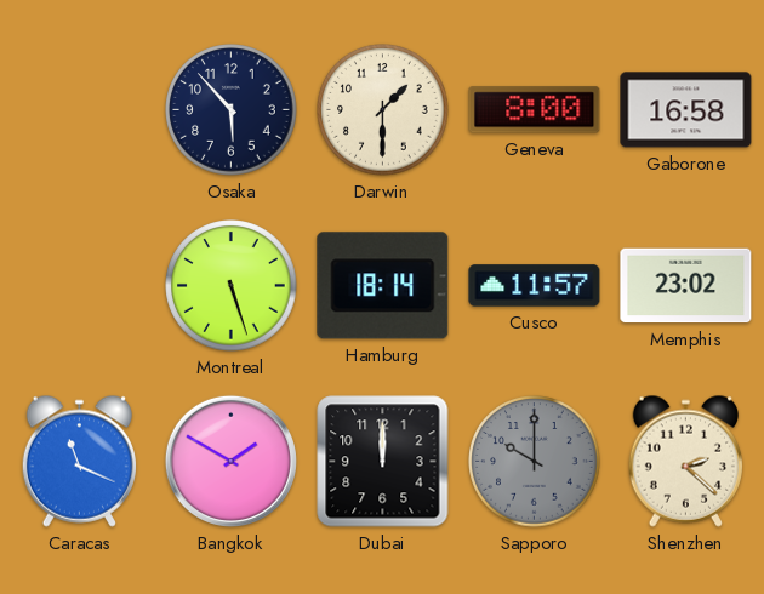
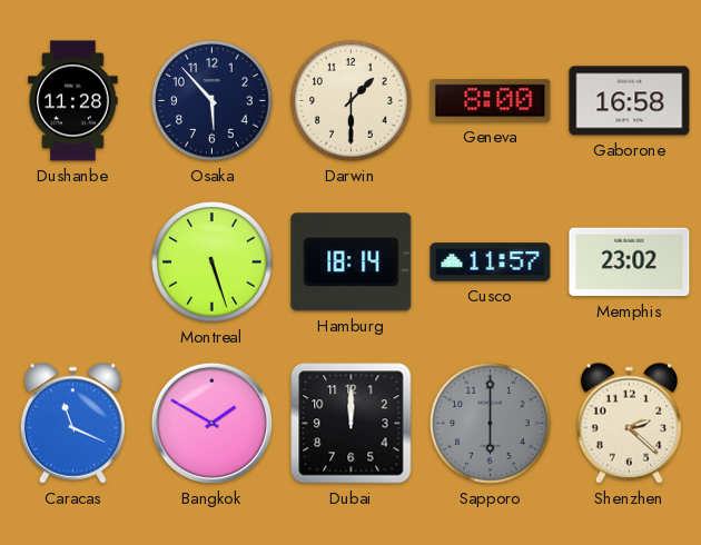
Dushanbe: none -> 11:28
Sapporo: 10:00 -> 6:00
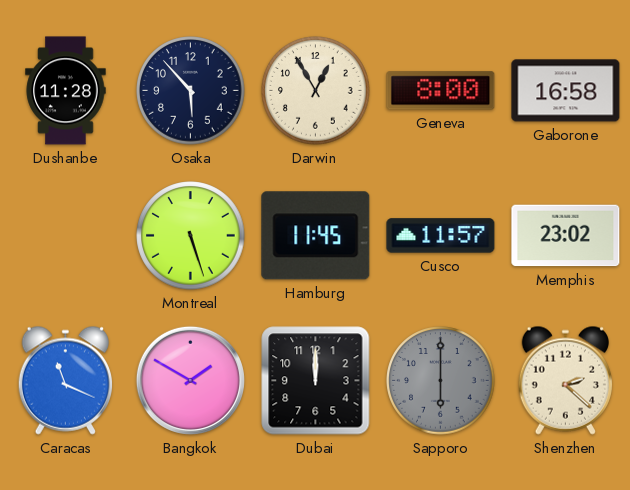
Darwin: 1:30 -> 12:55
Hamburg: 18:14 -> 11:45
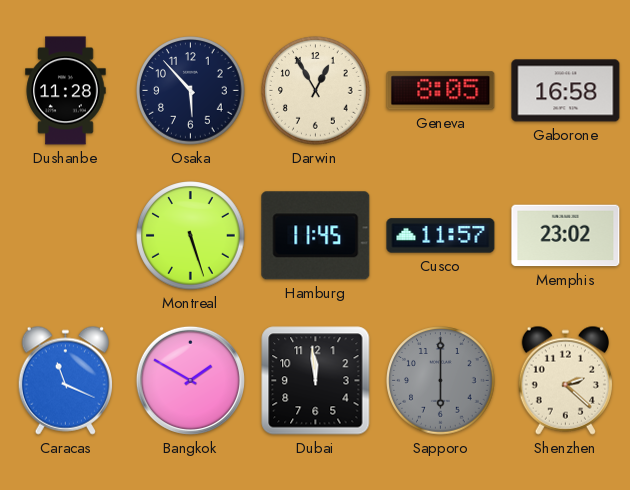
Geneva: 8:00 -> 8:05
Dubai: 12:00 -> 11:59
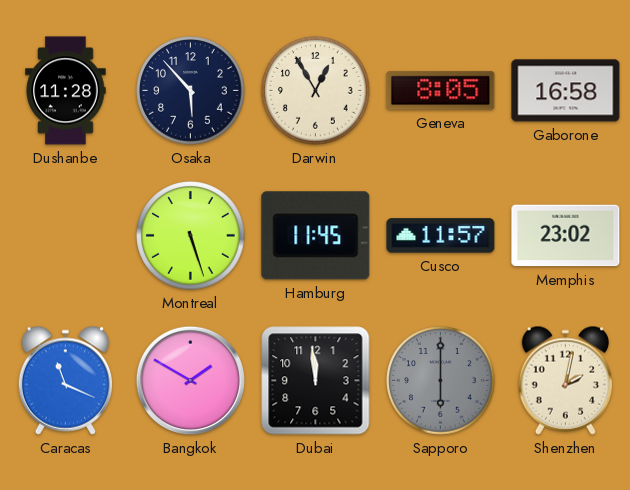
Shenzhen: 2:22 -> 2:02
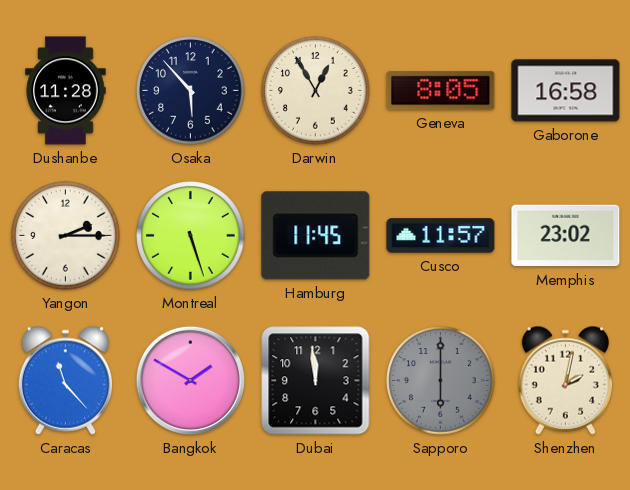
Yangon: none -> 2:15
Caracas: 11:19 -> 11:23
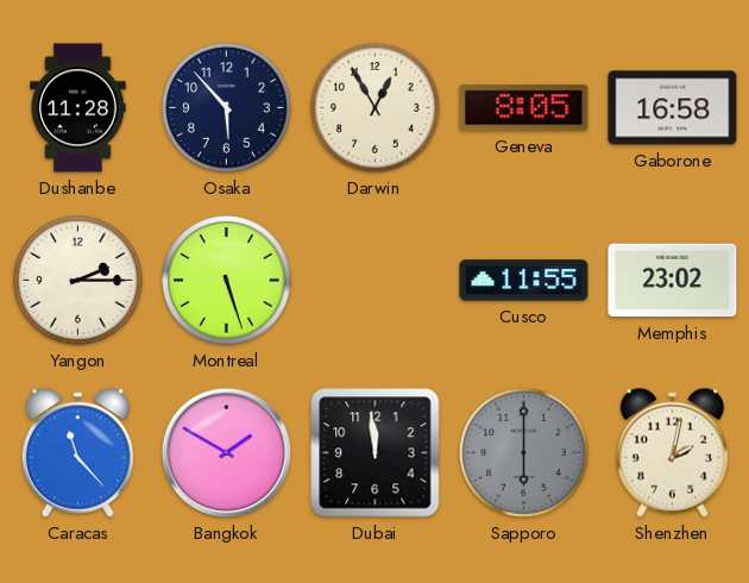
Hamburg: 11:45 -> none
Cusco: 11:57 -> 11:55
